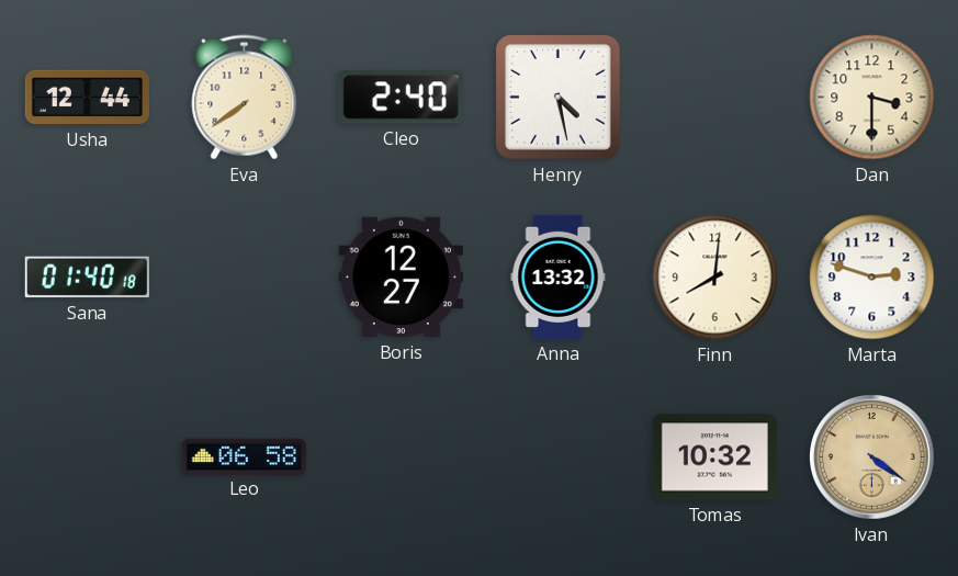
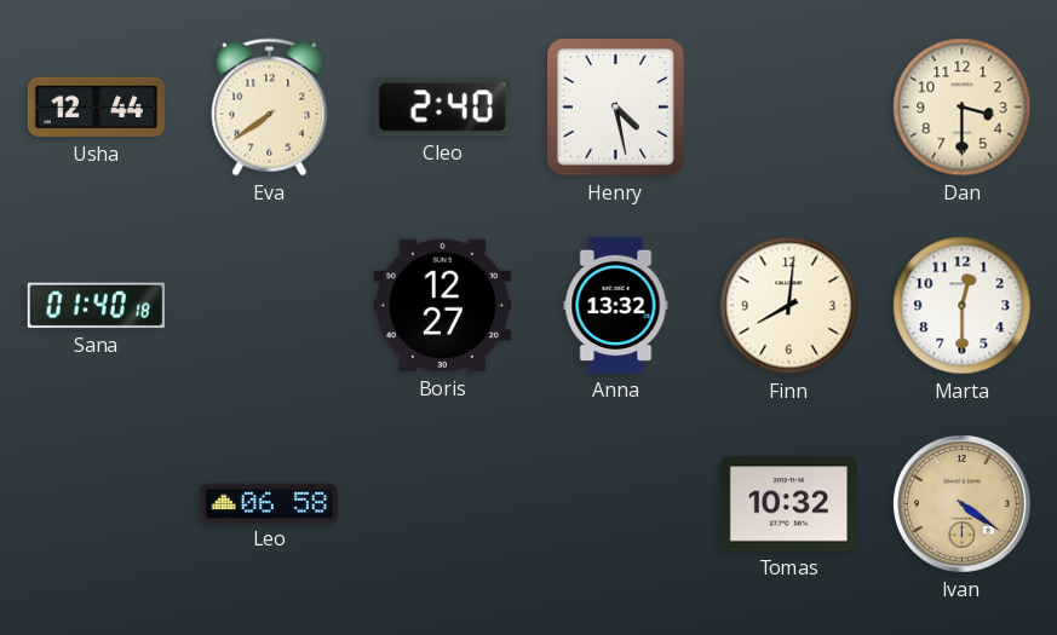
Marta: 2:48 -> 12:30
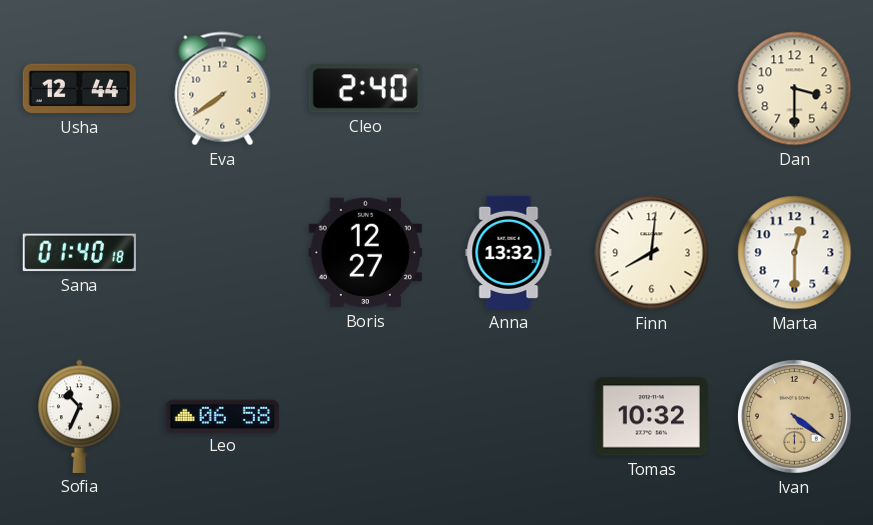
Henry: 4:28 -> none
Sofia: none -> 10:34
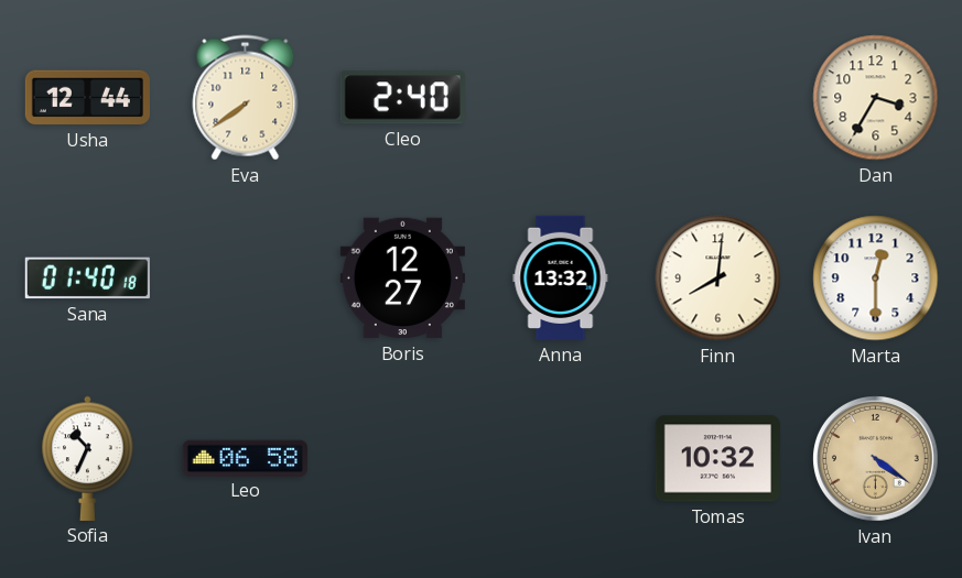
Dan: 3:30 -> 3:35
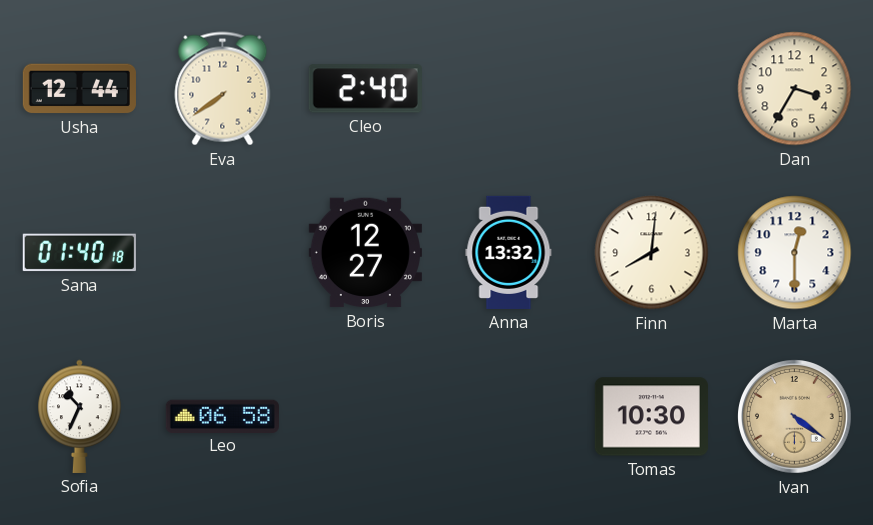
Tomas: 10:32 -> 10:30
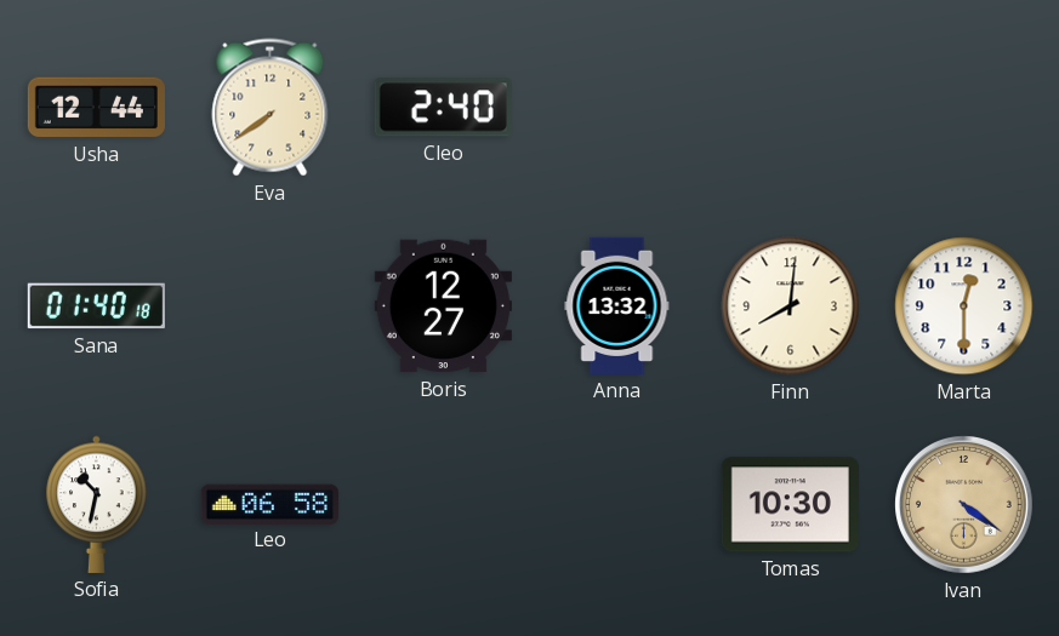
Dan: 3:35 -> none
Sofia: 10:34 -> 10:32
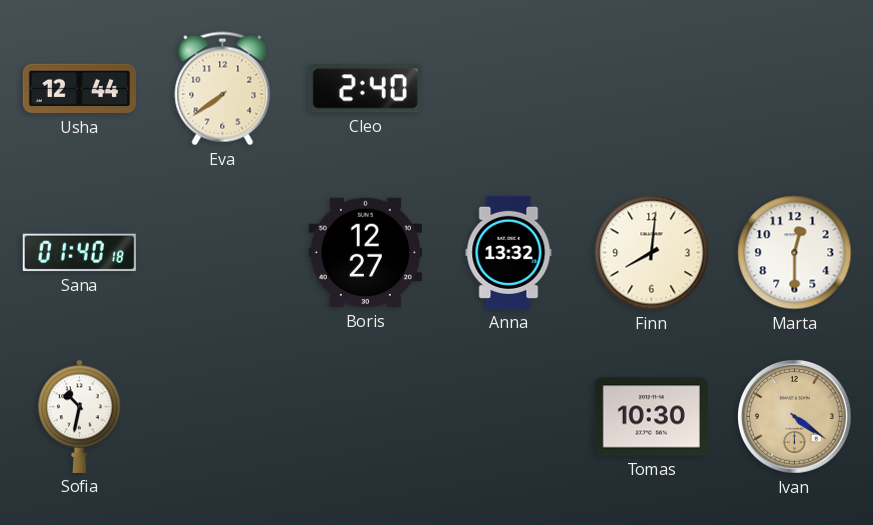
Leo: 06:58 -> none
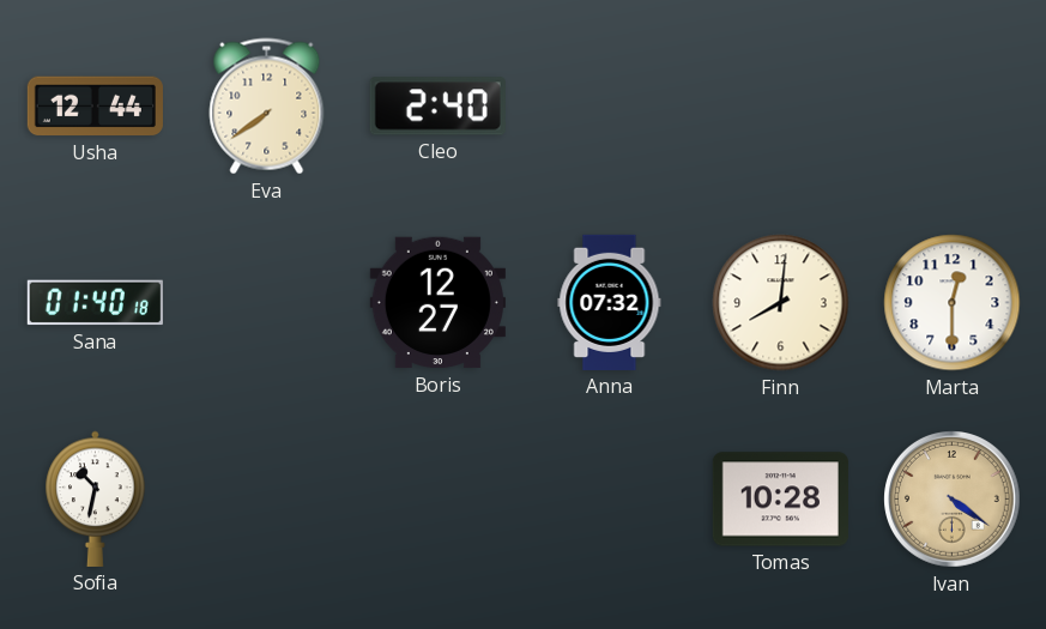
Anna: 13:32 -> 07:32
Tomas: 10:30 -> 10:28
